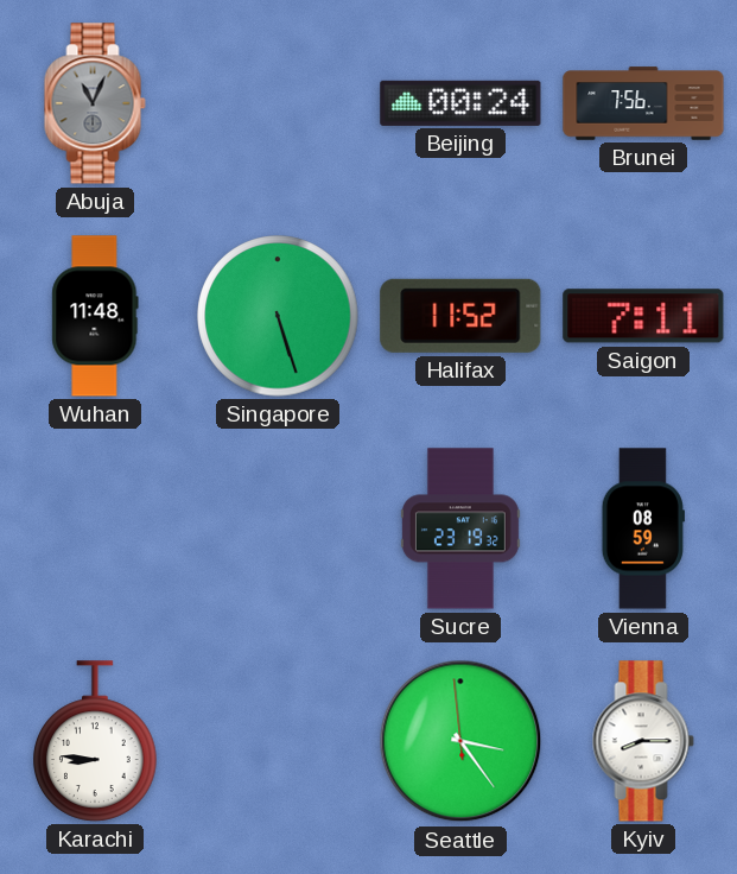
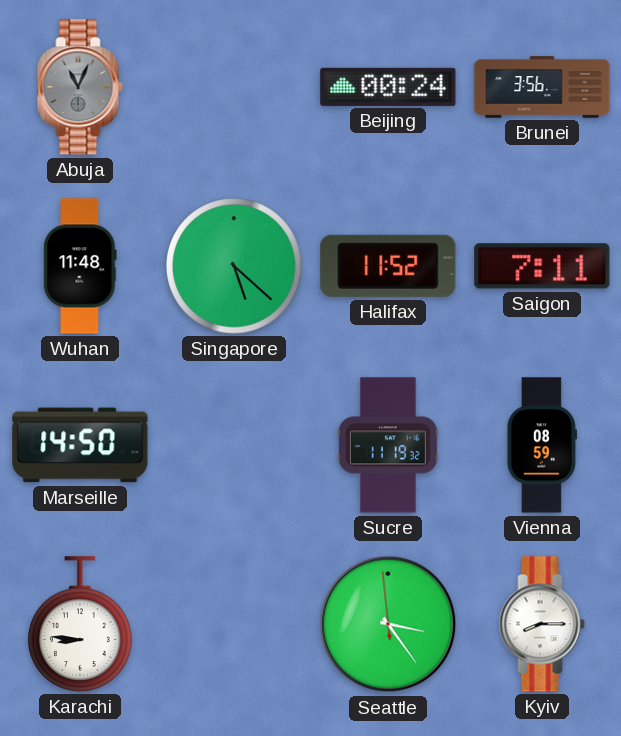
Brunei: 7:56 -> 3:56
Singapore: 5:27 -> 5:22
Marseille: none -> 14:50
Sucre: 23:19 -> 11:19
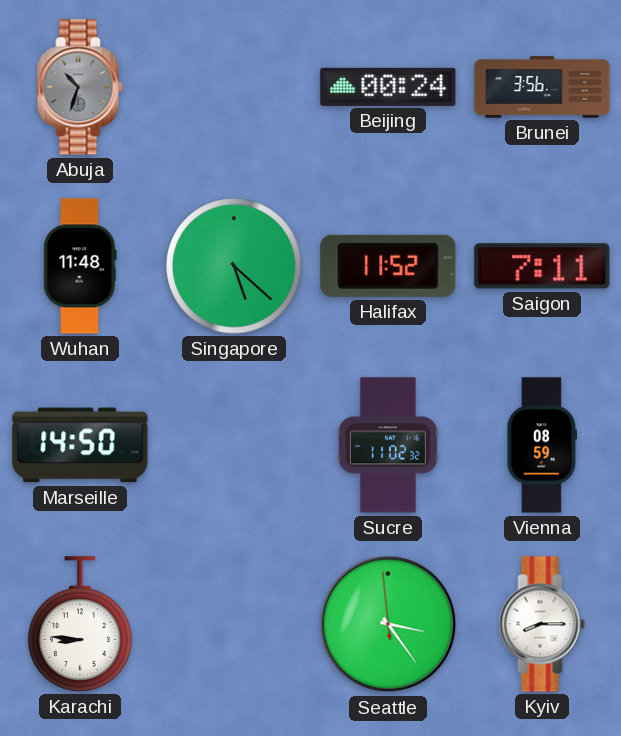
Abuja: 11:04 -> 10:33
Sucre: 11:19 -> 11:02
